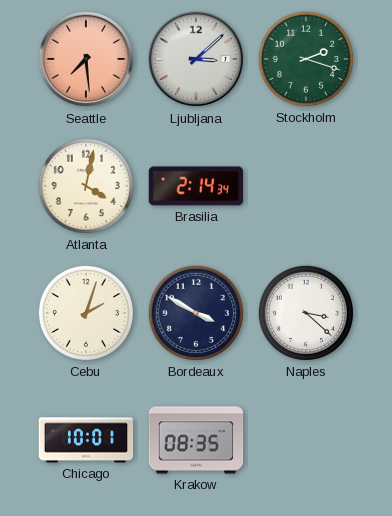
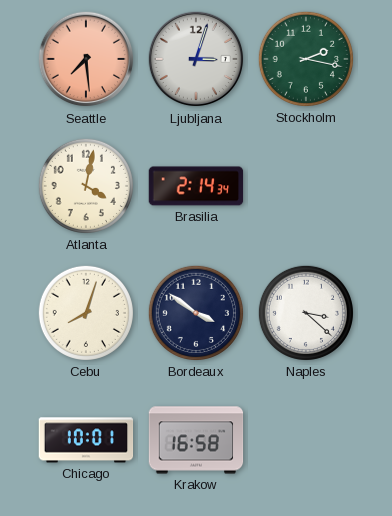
Ljubljana: 3:08 -> 3:03
Stockholm: 2:18 -> 2:17
Cebu: 2:03 -> 8:03
Bordeaux: 3:50 -> 3:51
Krakow: 08:35 -> 16:58
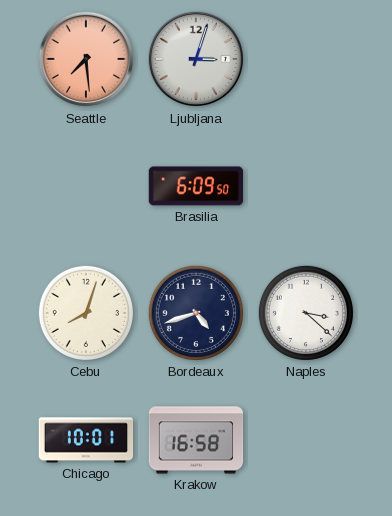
Stockholm: 2:17 -> none
Atlanta: 4:02 -> none
Brasilia: 2:14 -> 6:09
Bordeaux: 3:51 -> 4:42
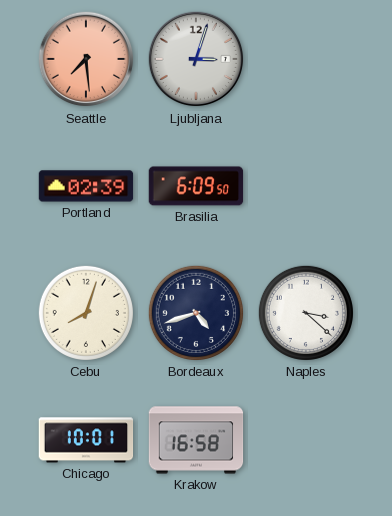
Portland: none -> 02:39
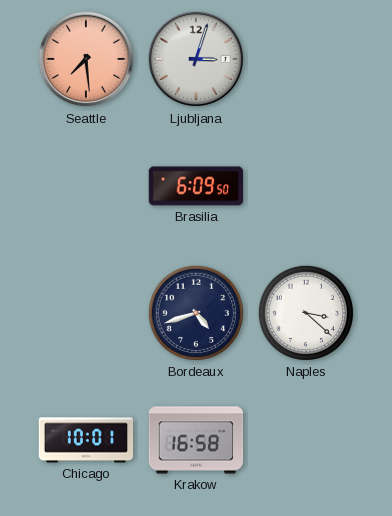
Portland: 02:39 -> none
Cebu: 8:03 -> none
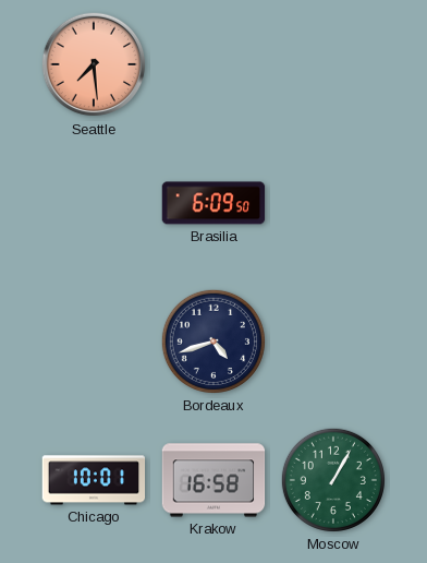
Ljubljana: 3:03 -> none
Naples: 3:22 -> none
Moscow: none -> 1:05
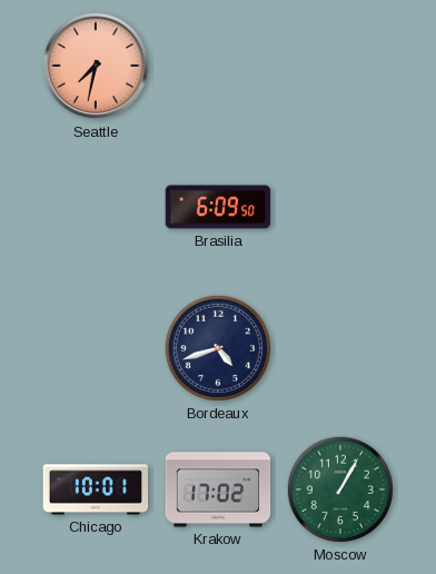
Seattle: 7:29 -> 7:32
Krakow: 16:58 -> 17:02
